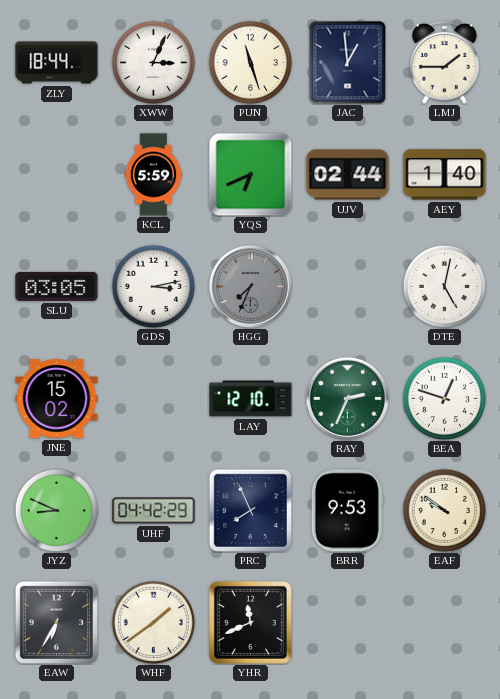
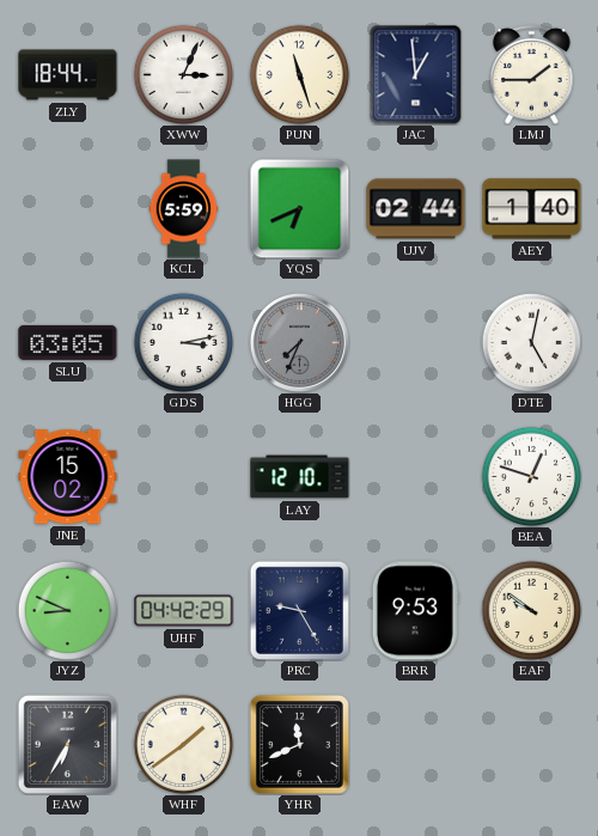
RAY: 2:34 -> none
PRC: 7:56 -> 9:25
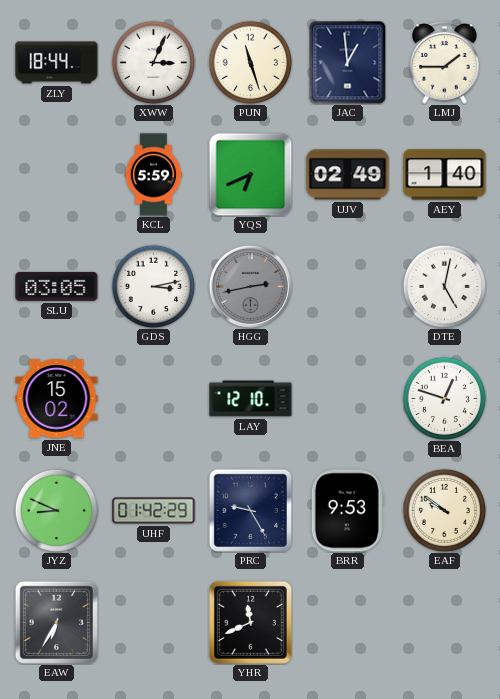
UJV: 02:44 -> 02:49
HGG: 7:34 -> 2:43
UHF: 04:42 -> 01:42
WHF: 1:39 -> none
